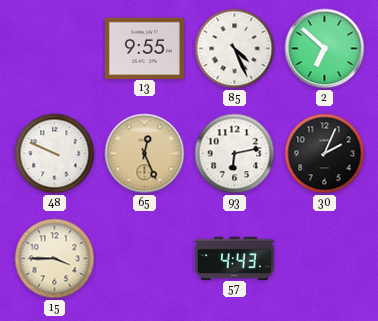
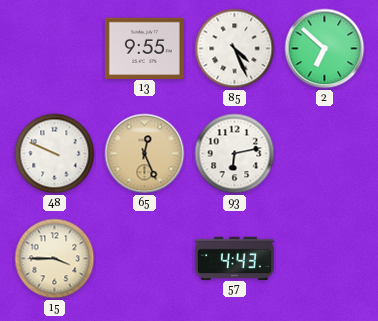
30: 2:04 -> none
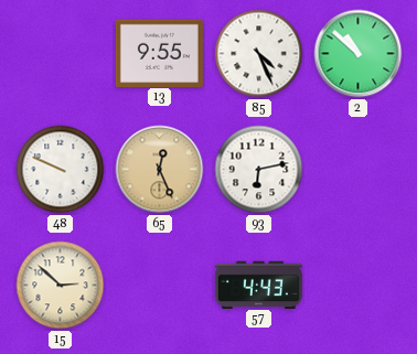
2: 6:52 -> 10:52
15: 3:45 -> 2:52
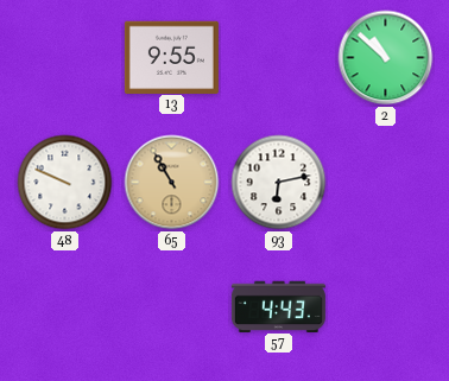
85: 4:26 -> none
65: 12:26 -> 10:55
15: 2:52 -> none
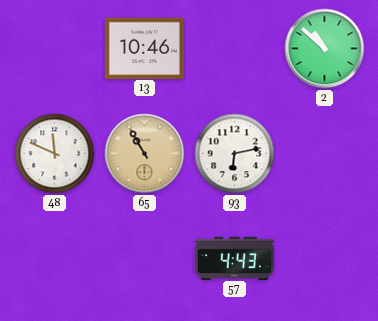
13: 9:55 -> 10:46
48: 9:49 -> 11:49
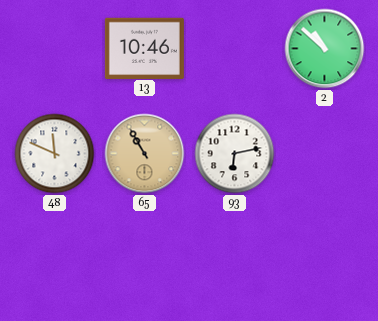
57: 4:43 -> none
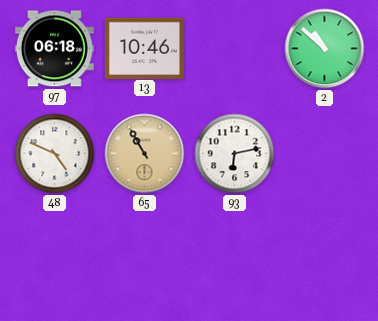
97: none -> 06:18
48: 11:49 -> 4:49
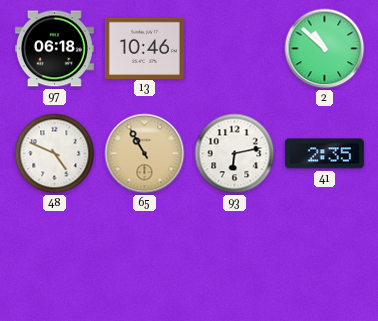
41: none -> 2:35
